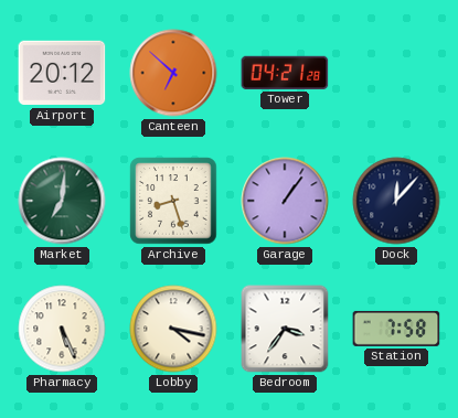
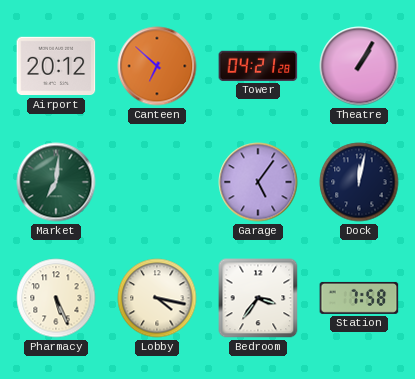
Theatre: none -> 1:05
Archive: 8:27 -> none
Garage: 1:06 -> 5:06
Dock: 12:07 -> 12:02
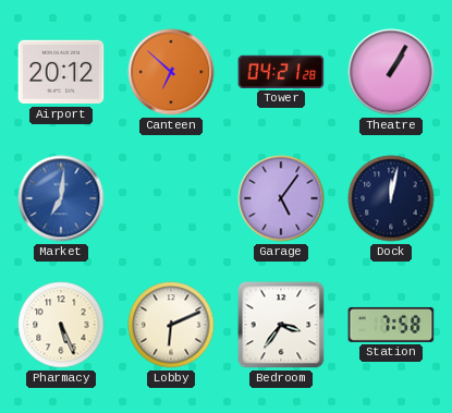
Market dial: green -> blue
Lobby: 4:17 -> 6:11
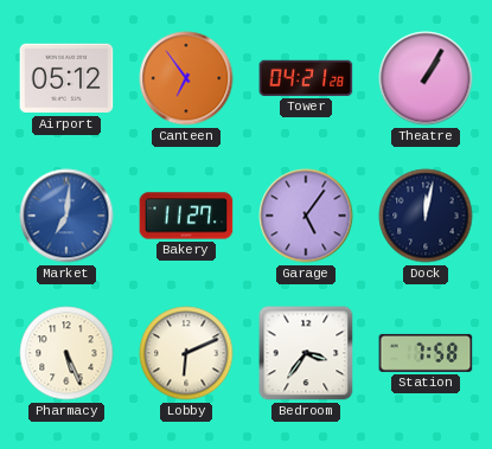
Airport: 20:12 -> 05:12
Canteen: 6:52 -> 6:54
Bakery: none -> 11:27
